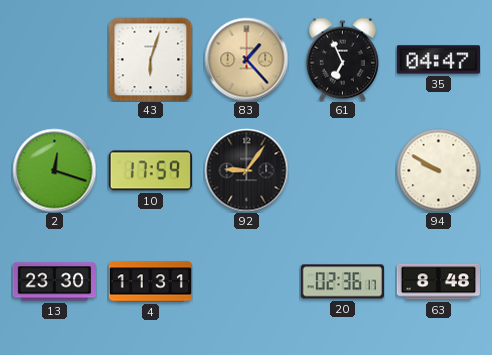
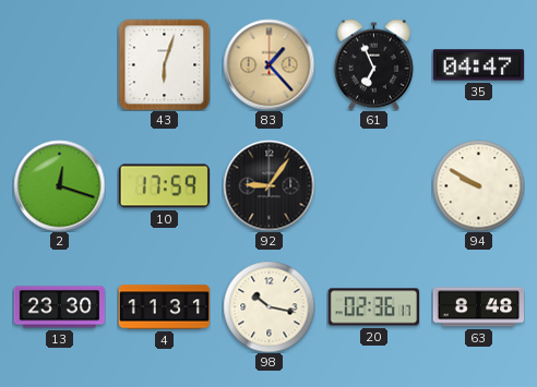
98: none -> 10:17
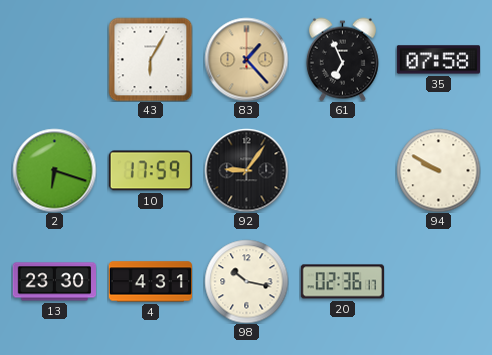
43: 6:03 -> 6:05
35: 04:47 -> 07:58
2: 12:18 -> 6:18
4: 11:31 -> 4:31
63: 8:48 -> none
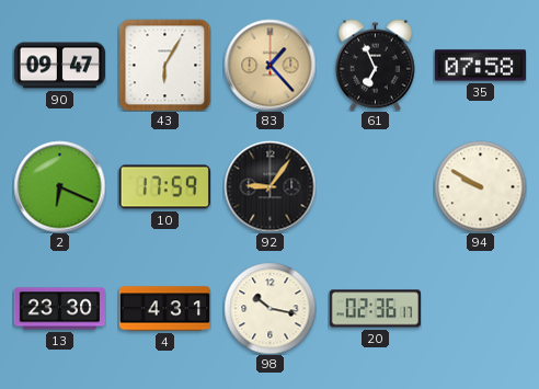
90: none -> 09:47
2: 6:18 -> 6:19
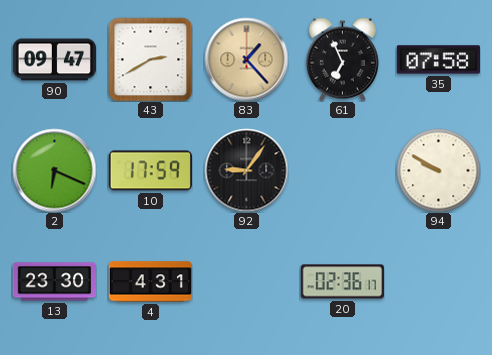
43: 6:05 -> 2:40
98: 10:17 -> none
